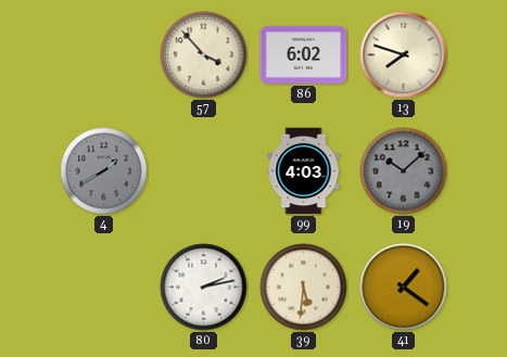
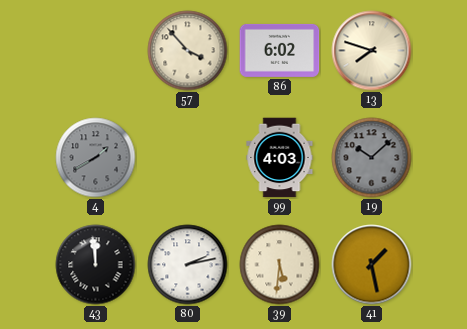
43: none -> 11:59
41: 1:21 -> 1:28
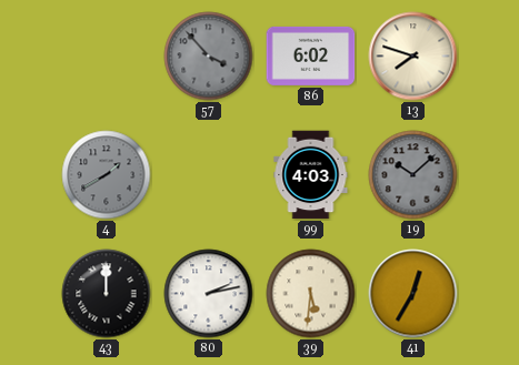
57 dial: cream -> grey
43: 11:59 -> 12:00
41: 1:28 -> 12:35
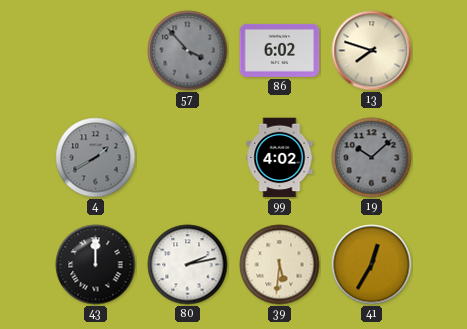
99: 4:03 -> 4:02
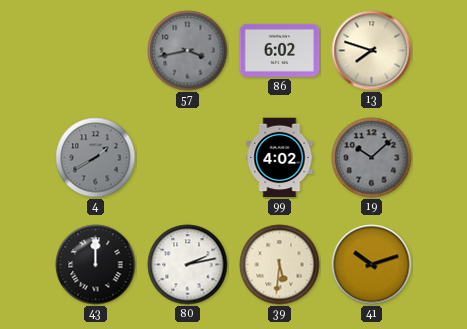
57: 3:53 -> 3:43
41: 12:35 -> 10:12
